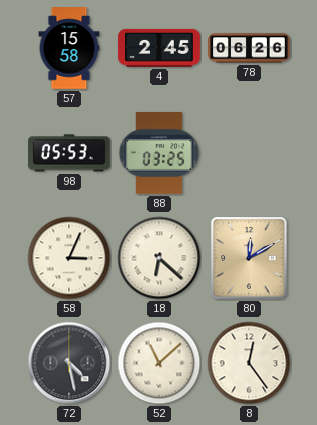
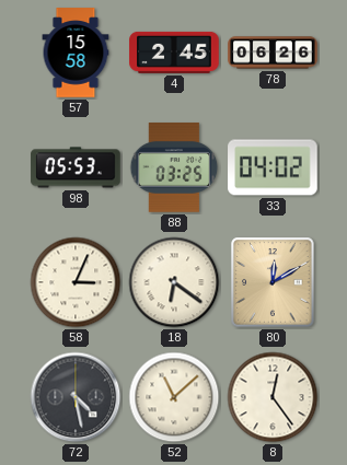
33: none -> 04:02
18: 6:22 -> 6:21
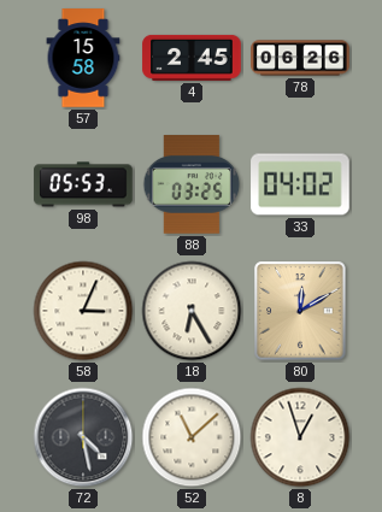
18: 6:21 -> 6:25
8: 12:24 -> 12:57
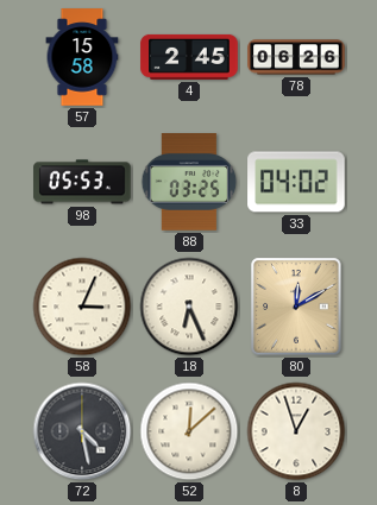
18: 6:25 -> 6:26
52: 11:08 -> 12:08
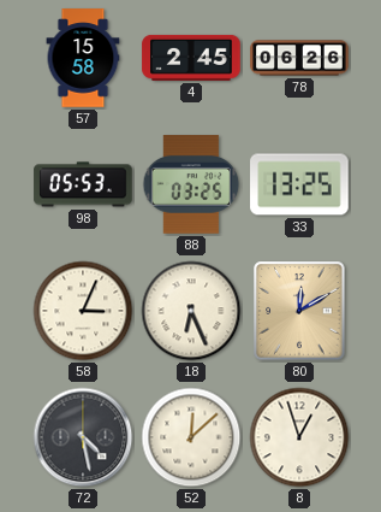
33: 04:02 -> 13:25
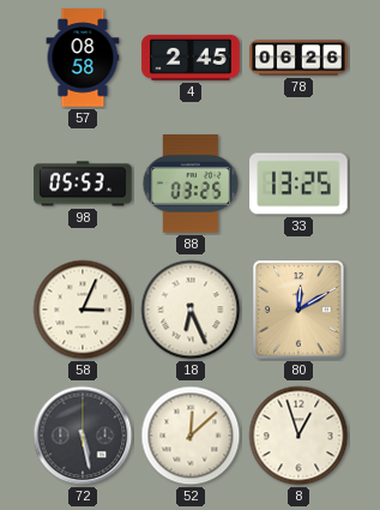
57: 15:58 -> 08:58
72: 4:28 -> 5:28
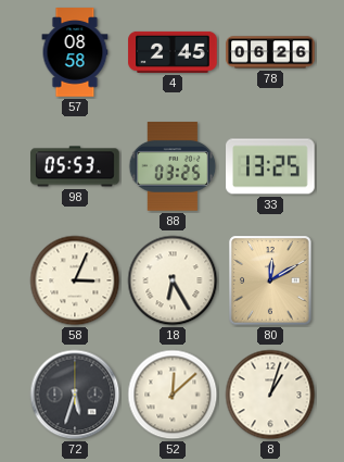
18: 6:26 -> 6:25
72: 5:28 -> 5:33
8: 12:57 -> 1:03
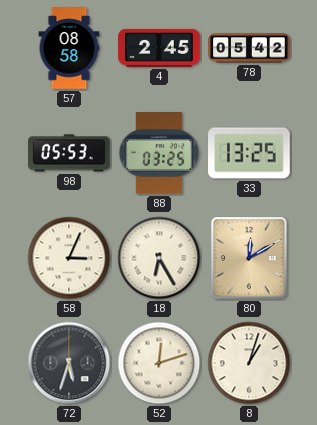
78: 06:26 -> 05:42
52: 12:08 -> 12:12
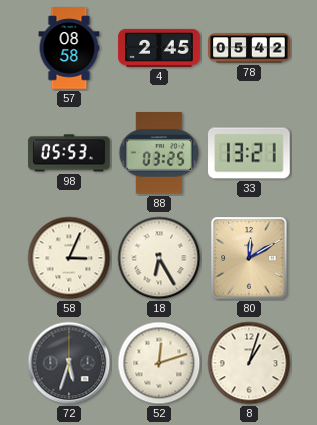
33: 13:25 -> 13:21
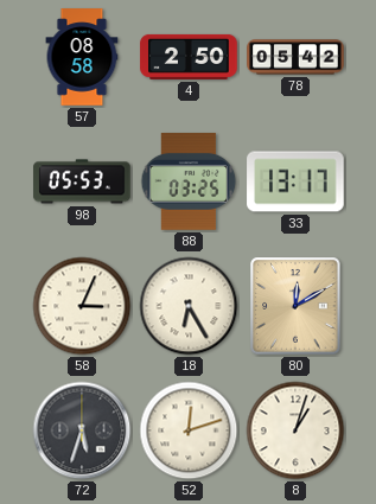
4: 2:45 -> 2:50
33: 13:21 -> 13:17
